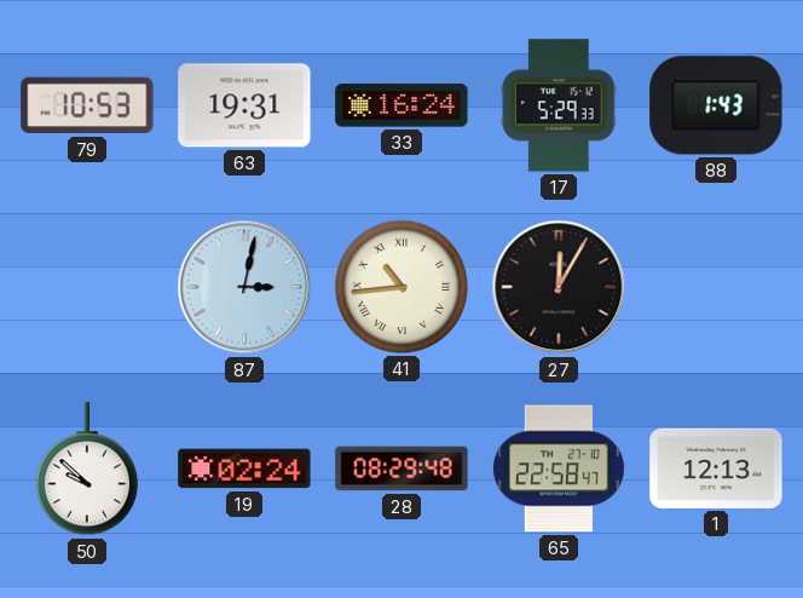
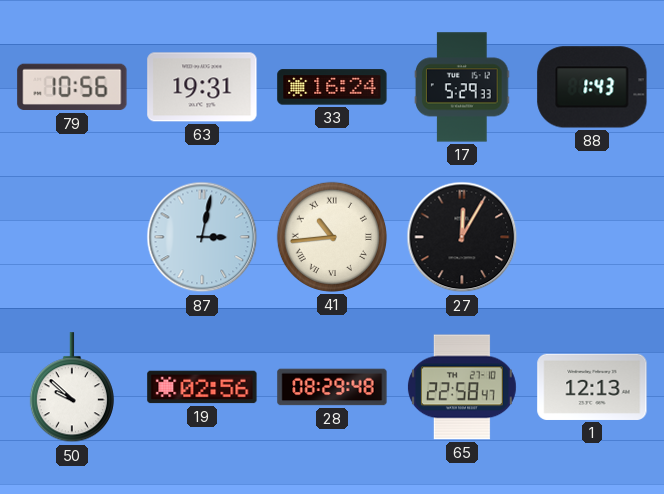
79: 10:53 -> 10:56
19: 02:24 -> 02:56
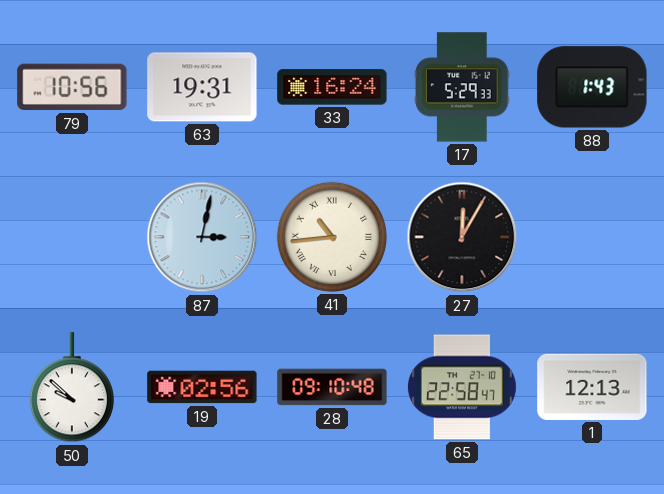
28: 08:29 -> 09:10
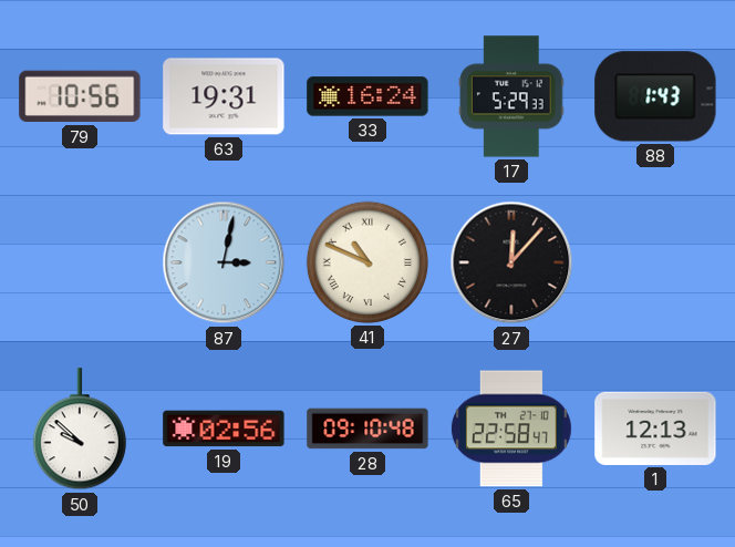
41: 10:44 -> 10:49
27: 12:05 -> 12:07
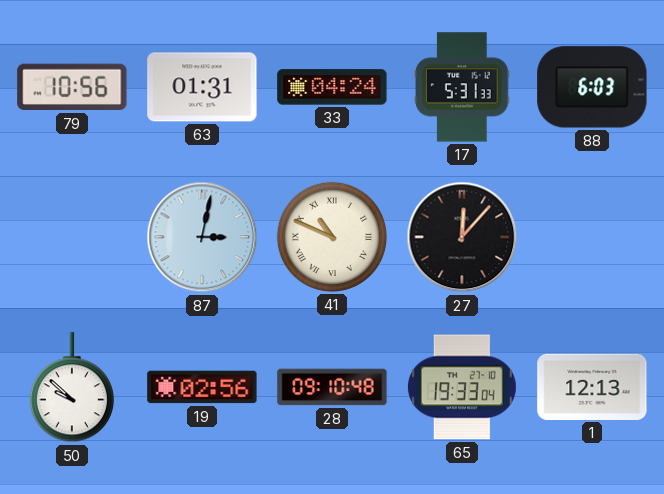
63: 19:31 -> 01:31
33: 16:24 -> 04:24
17: 5:29 -> 5:31
88: 1:43 -> 6:03
65: 22:58 -> 19:33
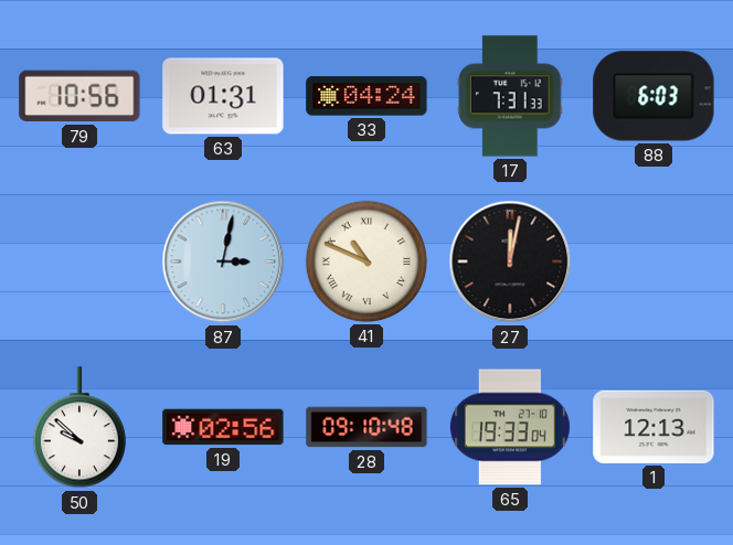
17: 5:31 -> 7:31
27: 12:07 -> 12:02
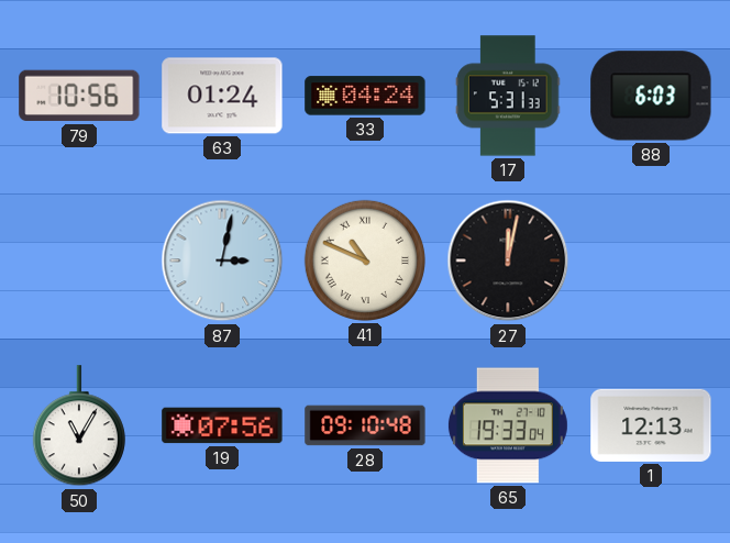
63: 01:31 -> 01:24
17: 7:31 -> 5:31
50: 9:52 -> 11:05
19: 02:56 -> 07:56
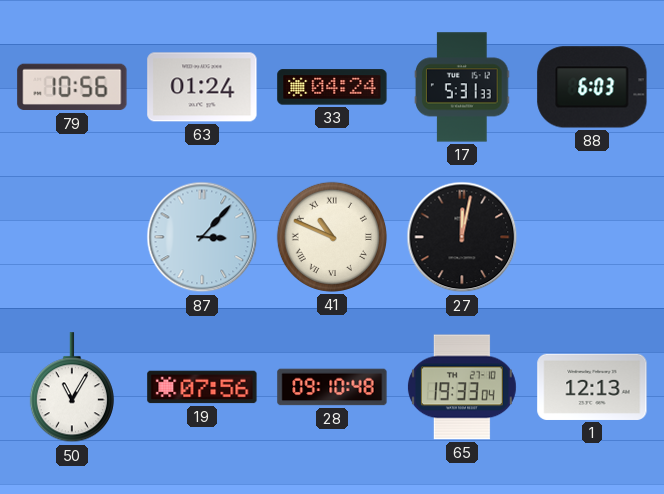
87: 3:02 -> 3:07
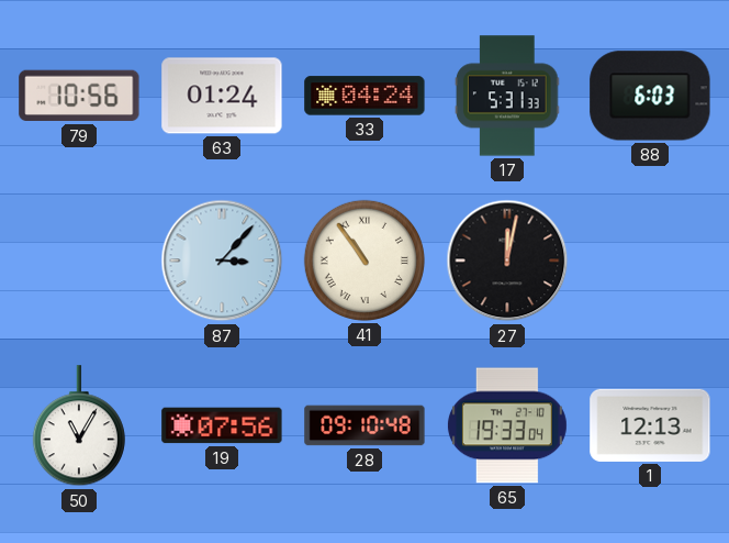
41: 10:49 -> 10:54
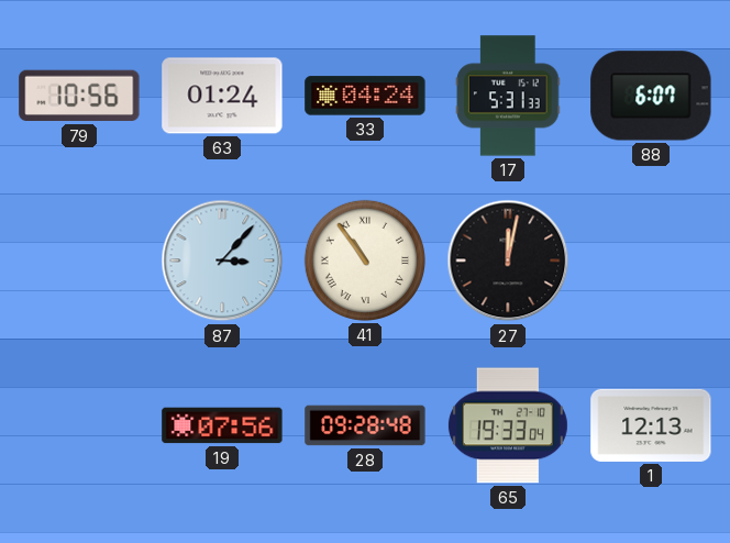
88: 6:03 -> 6:07
50: 11:05 -> none
28: 09:10 -> 09:28
